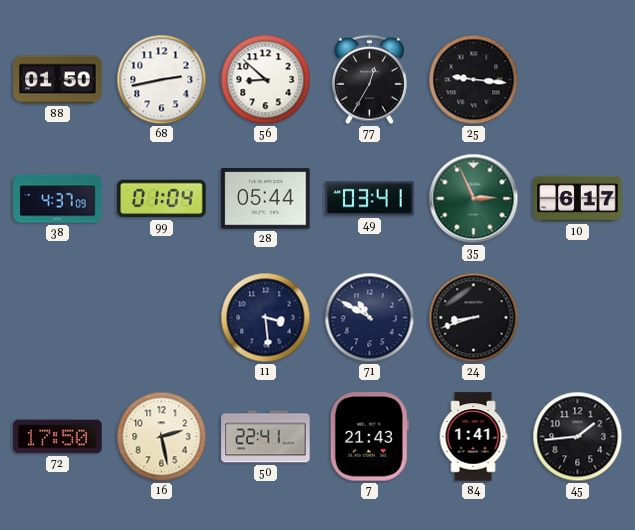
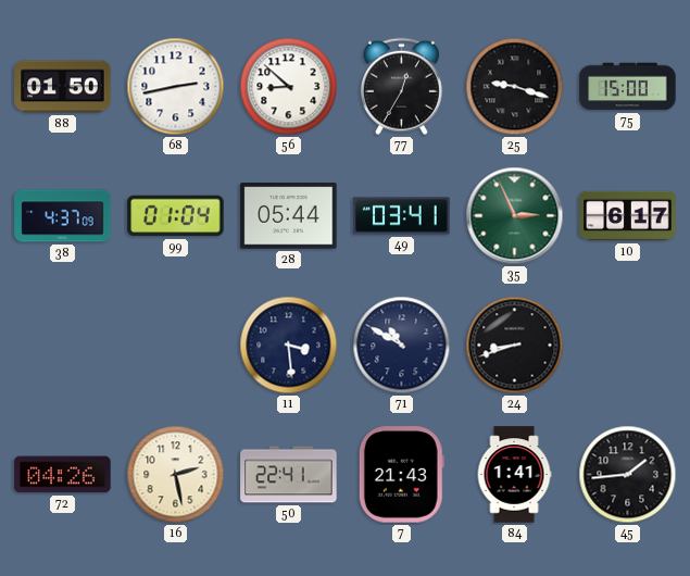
25: 9:16 -> 9:18
75: none -> 15:00
72: 17:50 -> 04:26
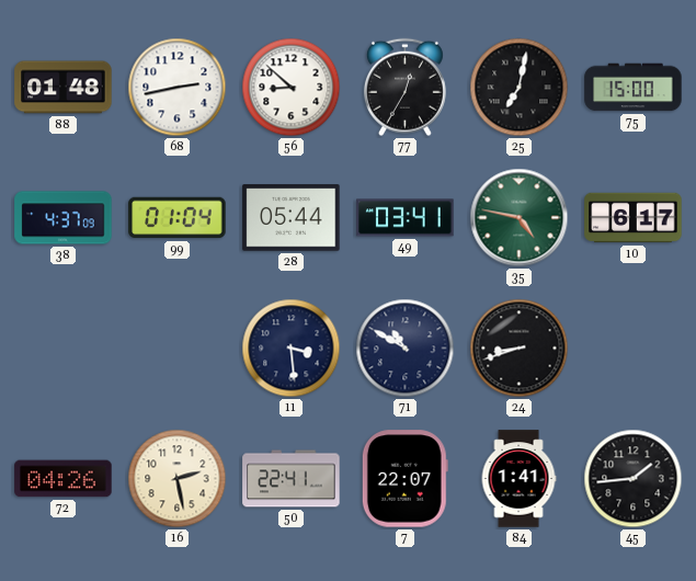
88: 01:50 -> 01:48
25: 9:18 -> 7:02
35: 2:56 -> 4:47
7: 21:43 -> 22:07
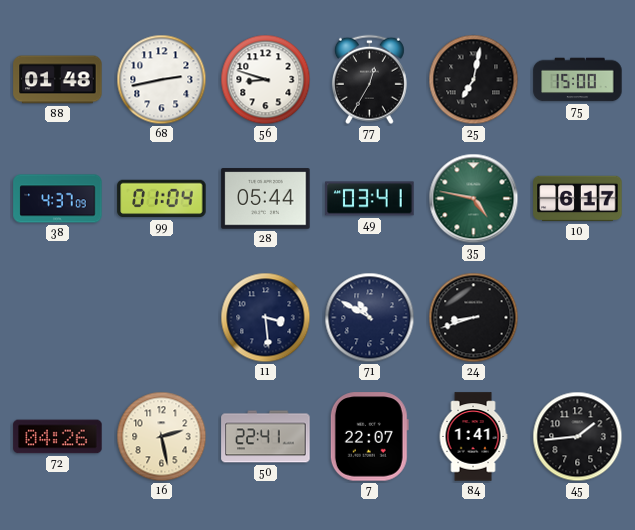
56: 8:52 -> 8:48
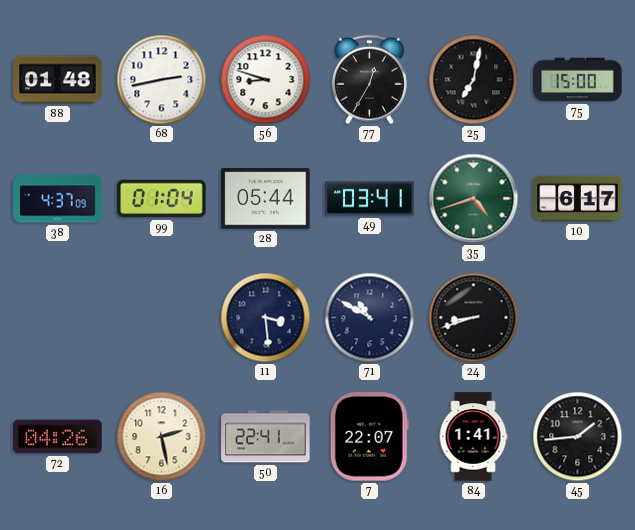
35: 4:47 -> 4:42
